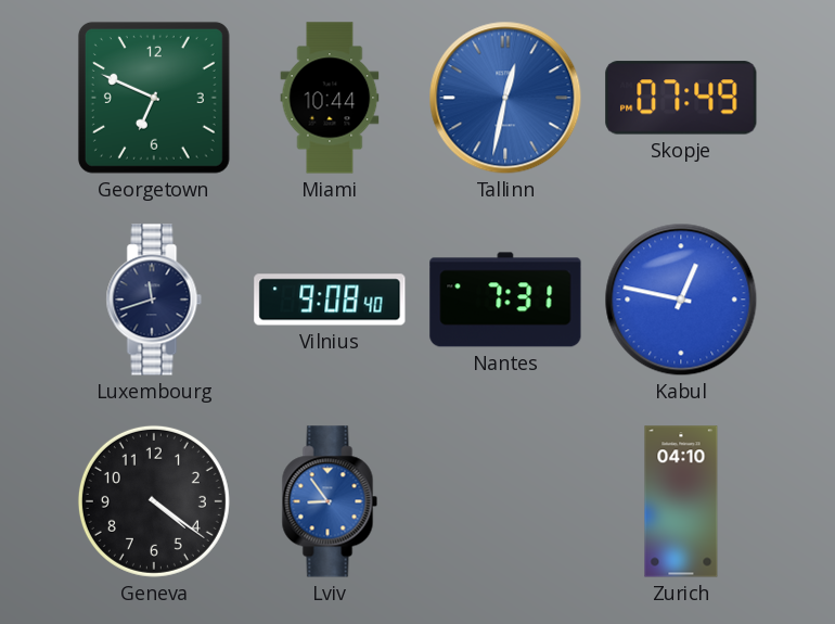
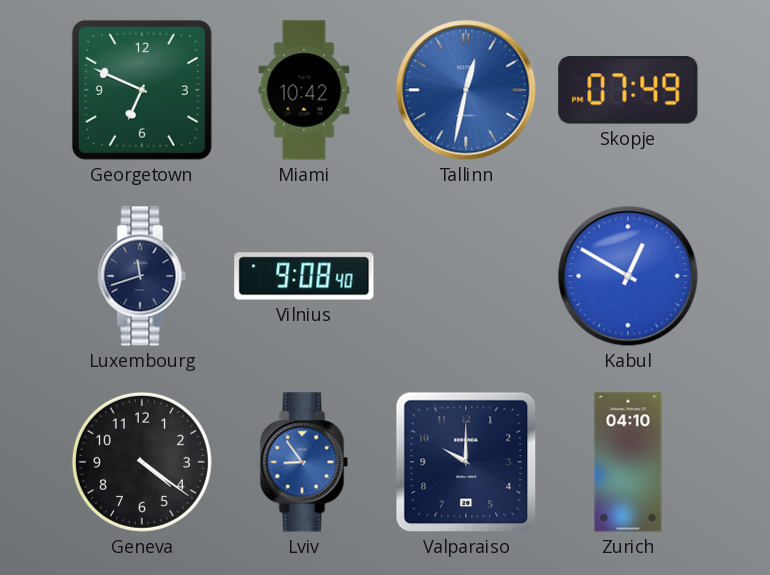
Miami: 10:44 -> 10:42
Nantes: 7:31 -> none
Kabul: 12:47 -> 12:50
Valparaiso: none -> 10:00
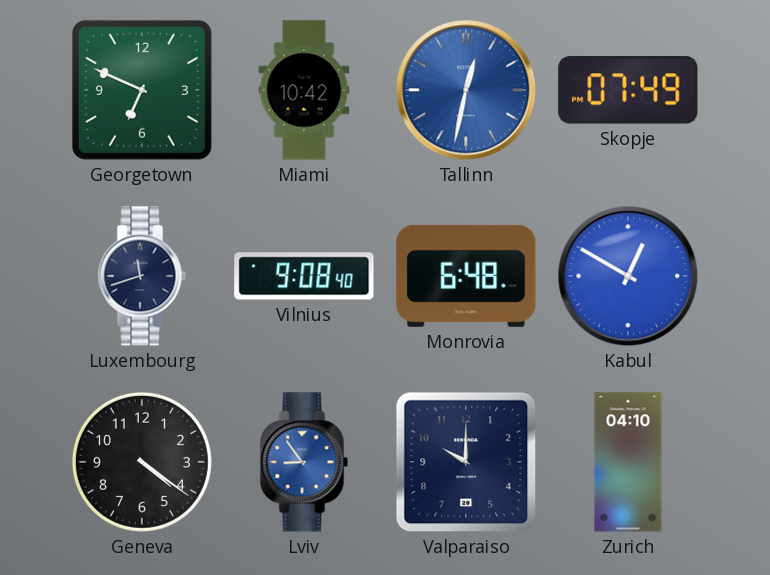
Monrovia: none -> 6:48
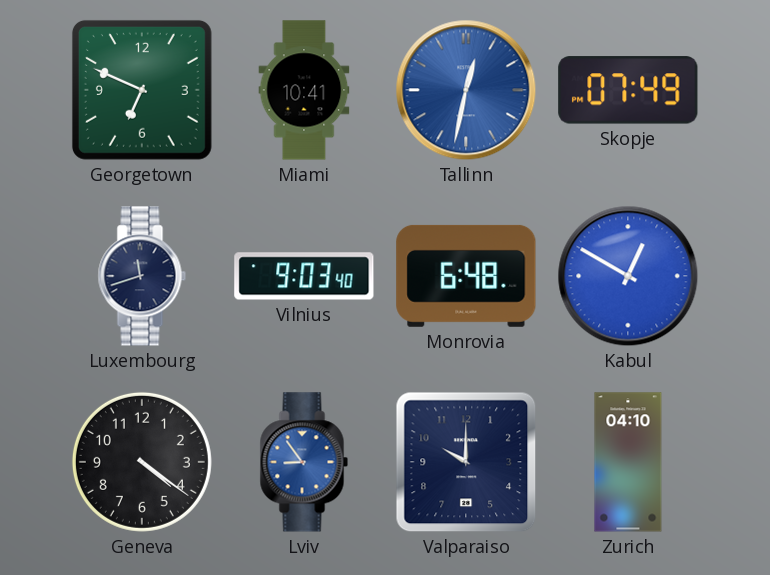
Miami: 10:42 -> 10:41
Vilnius: 9:08 -> 9:03
